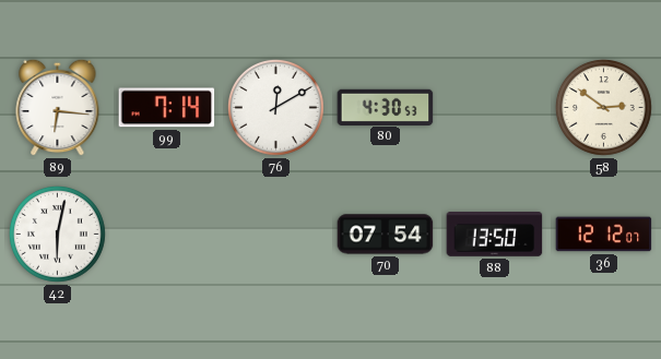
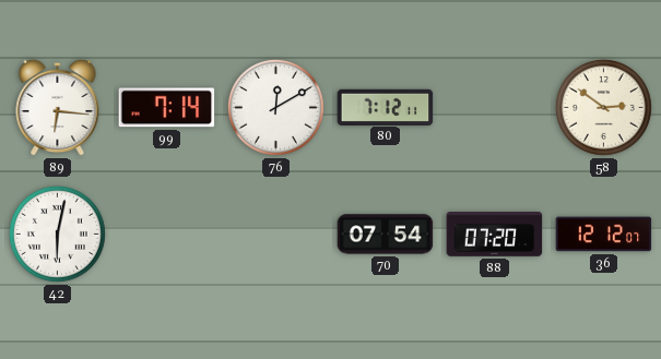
80: 4:30 -> 7:12
88: 13:50 -> 07:20
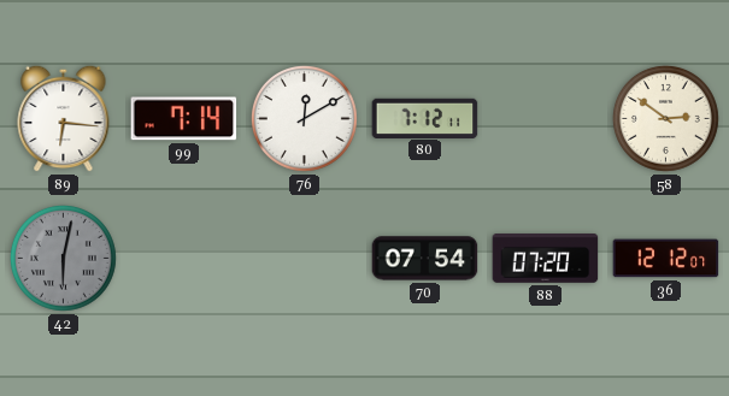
42 dial: white -> grey
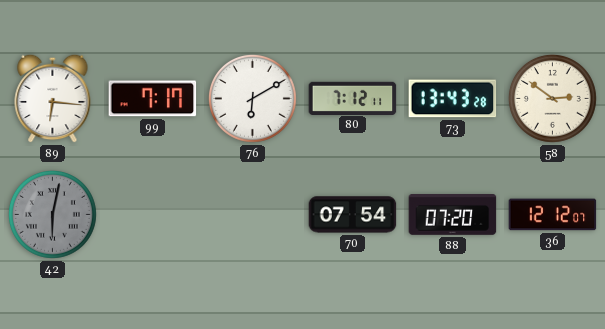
99: 7:14 -> 7:17
76: 12:10 -> 6:10
73: none -> 13:43
